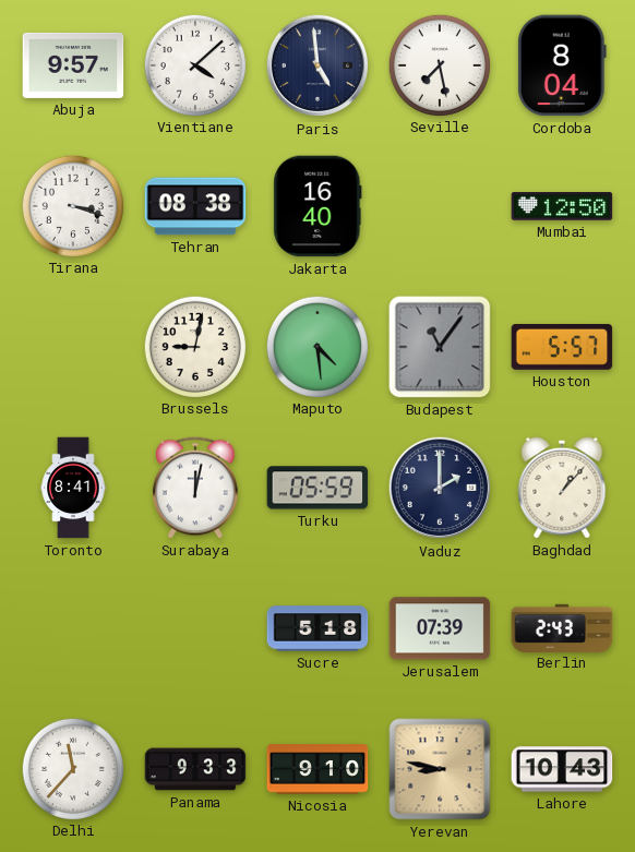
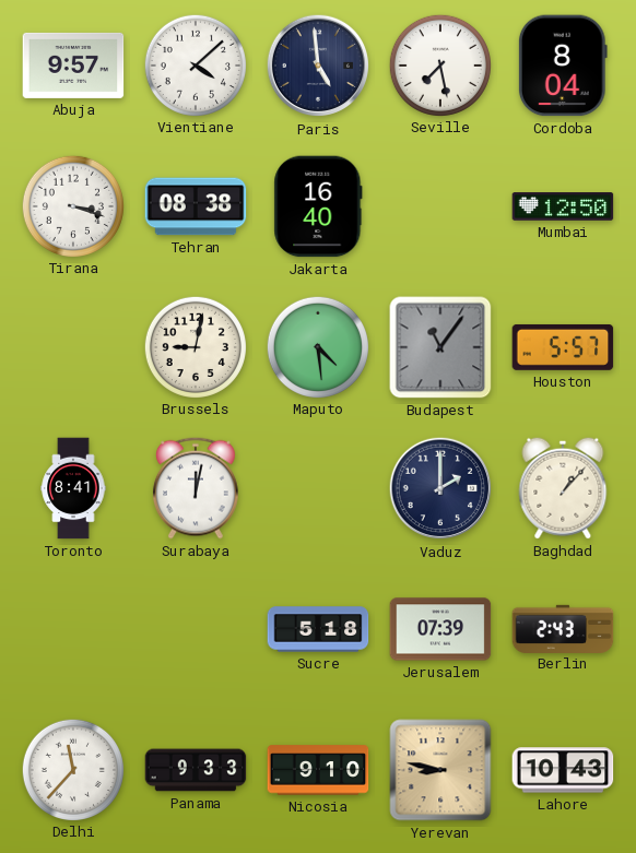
Turku: 05:59 -> none
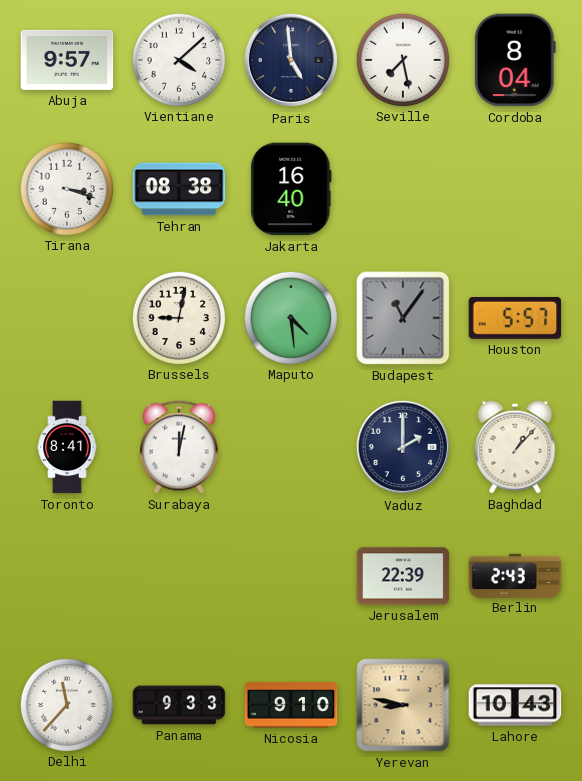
Mumbai: 12:50 -> none
Sucre: 5:18 -> none
Jerusalem: 07:39 -> 22:39
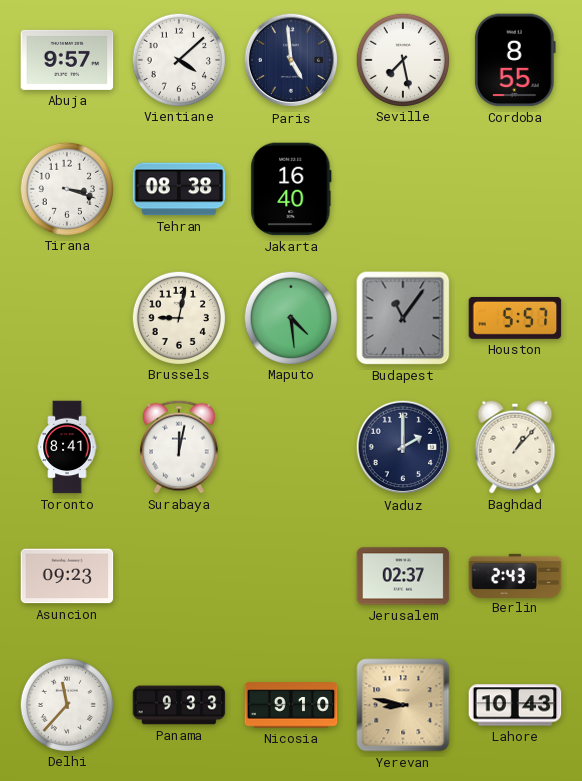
Cordoba: 8:04 -> 8:55
Asuncion: none -> 09:23
Jerusalem: 22:39 -> 02:37
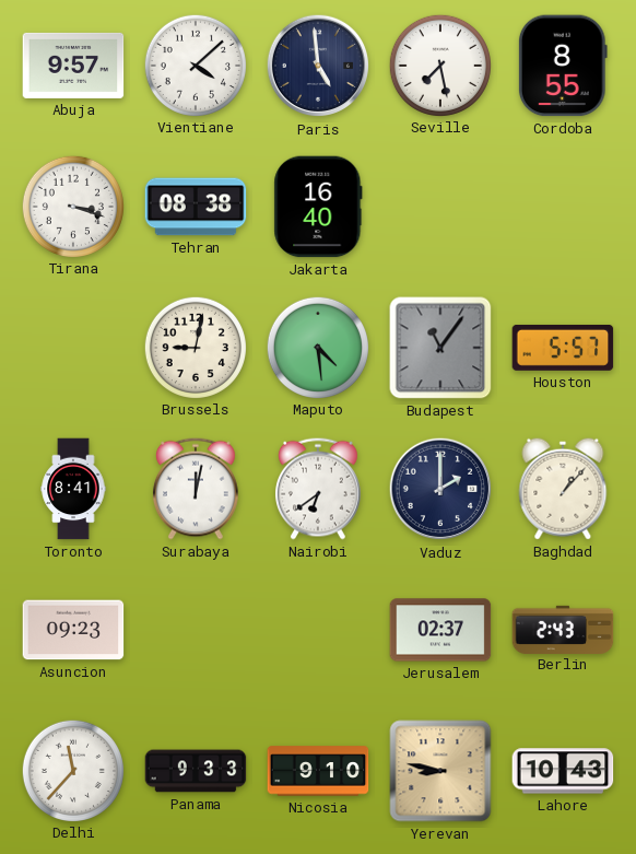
Nairobi: none -> 6:39
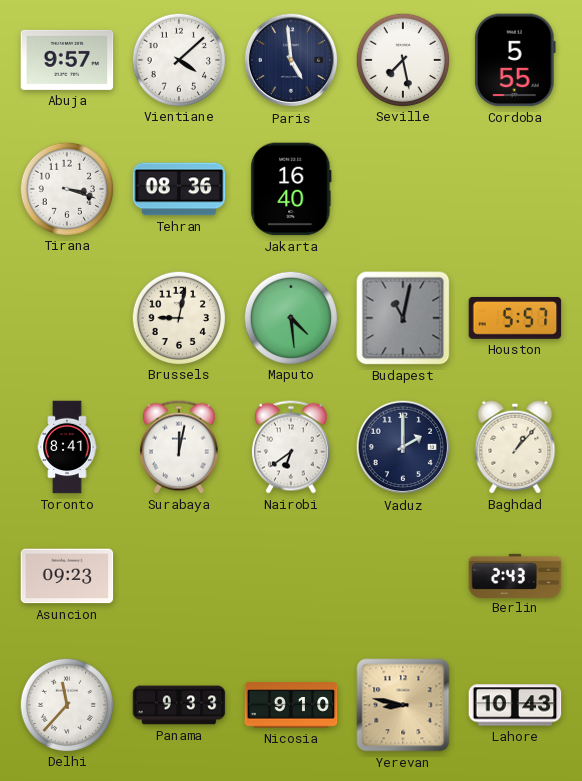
Cordoba: 8:55 -> 5:55
Tehran: 08:38 -> 08:36
Budapest: 11:06 -> 11:02
Jerusalem: 02:37 -> none
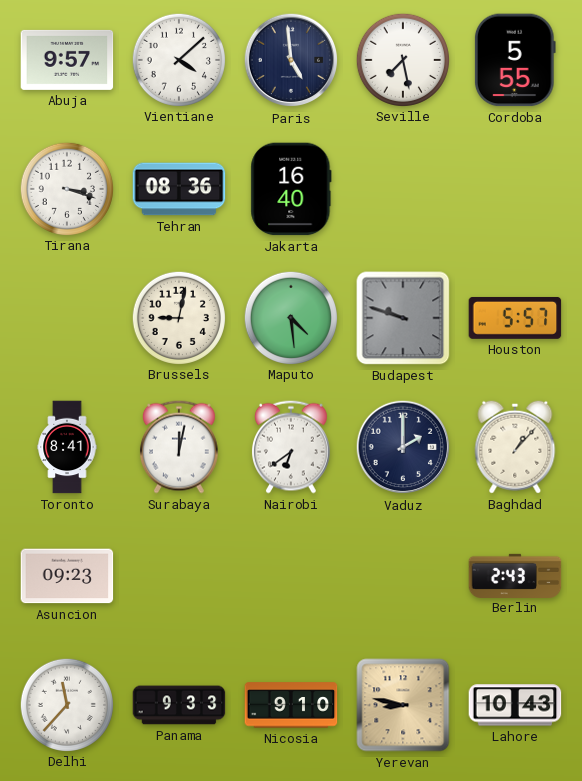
Budapest: 11:02 -> 9:48
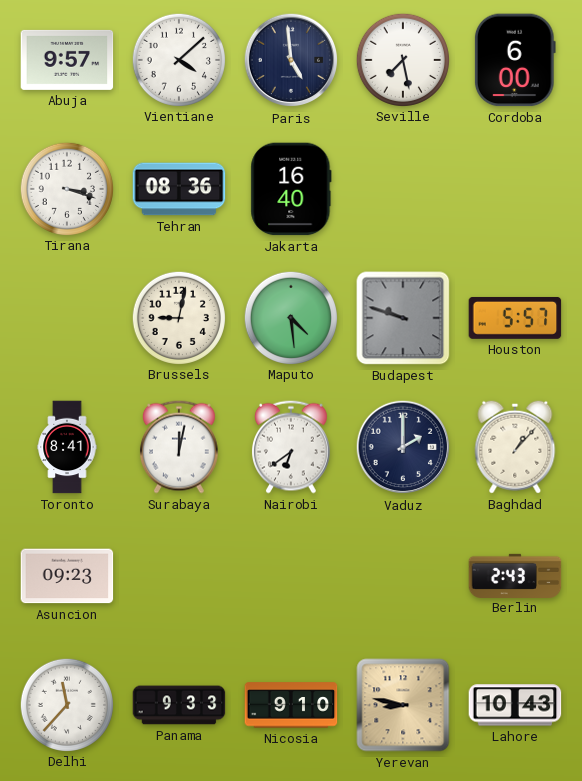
Cordoba: 5:55 -> 6:00
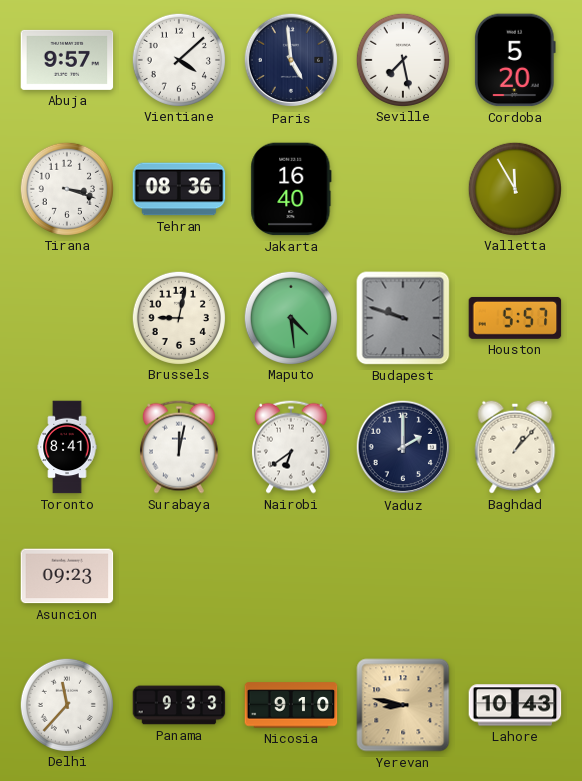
Cordoba: 6:00 -> 5:20
Valletta: none -> 11:55
Berlin: 2:43 -> none
